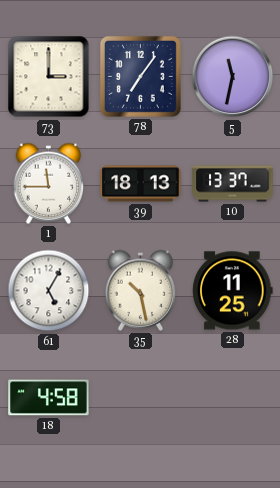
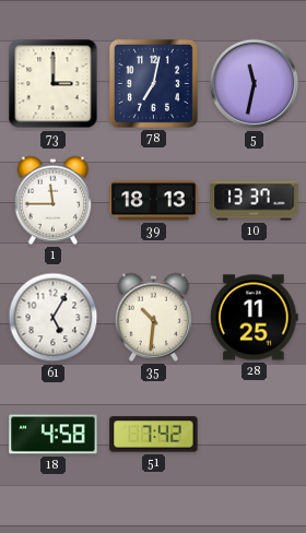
78: 7:06 -> 7:02
35: 10:28 -> 10:31
51: none -> 7:42
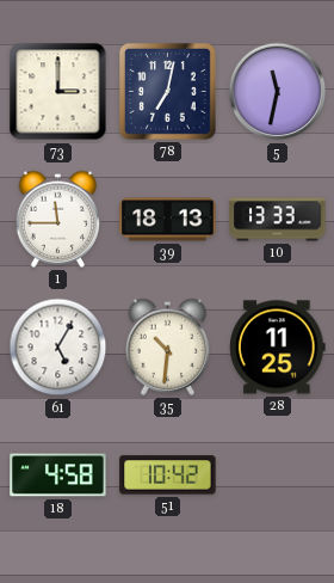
10: 13:37 -> 13:33
51: 7:42 -> 10:42
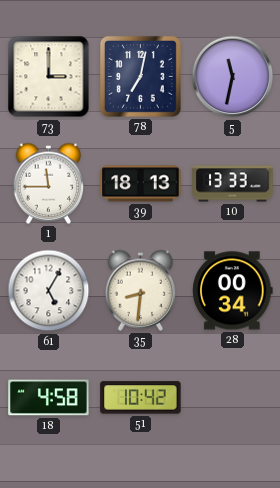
35: 10:31 -> 8:31
28: 11:25 -> 00:34
